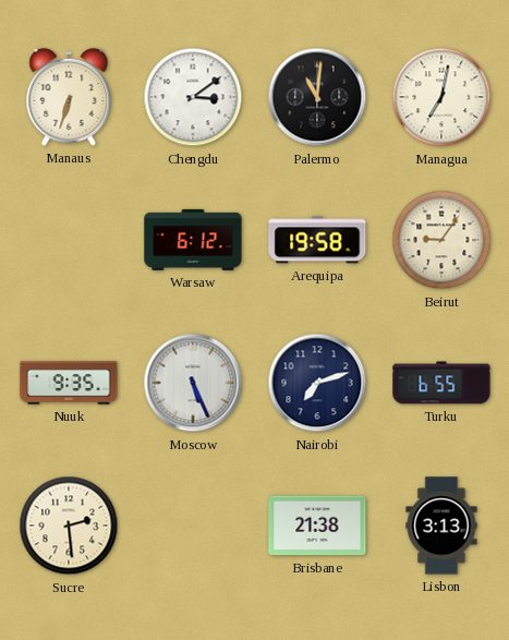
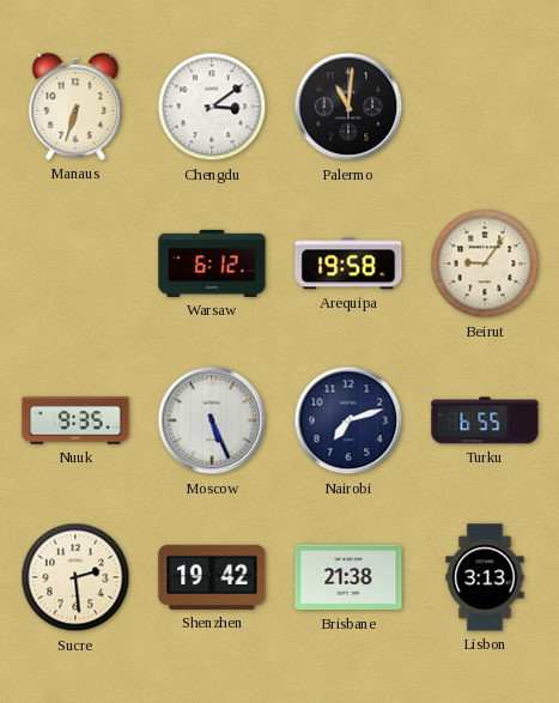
Managua: 7:02 -> none
Shenzhen: none -> 19:42
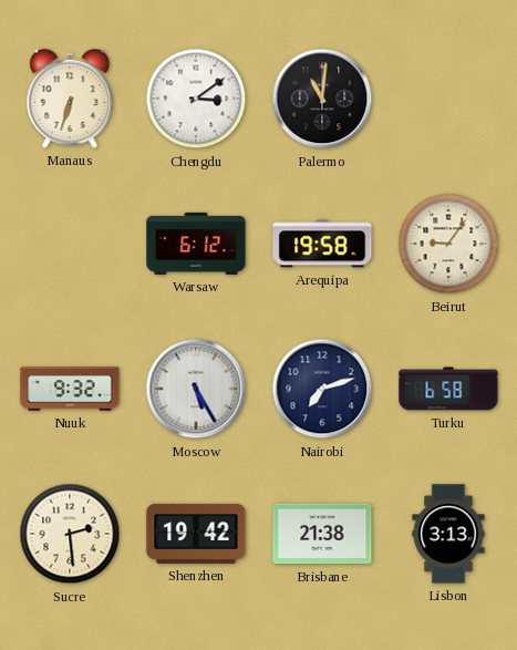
Nuuk: 9:35 -> 9:32
Moscow: 5:26 -> 5:25
Turku: 6:55 -> 6:58
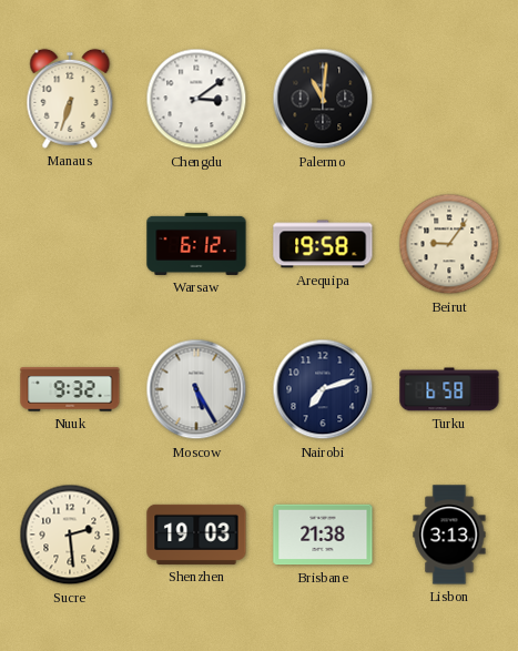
Shenzhen: 19:42 -> 19:03
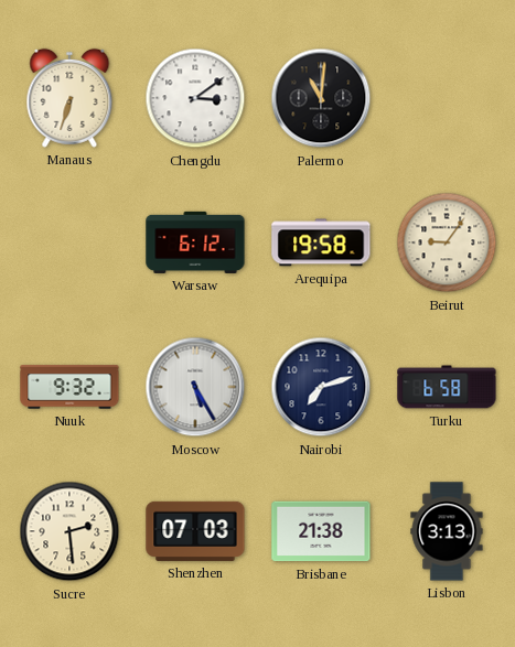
Shenzhen: 19:03 -> 07:03
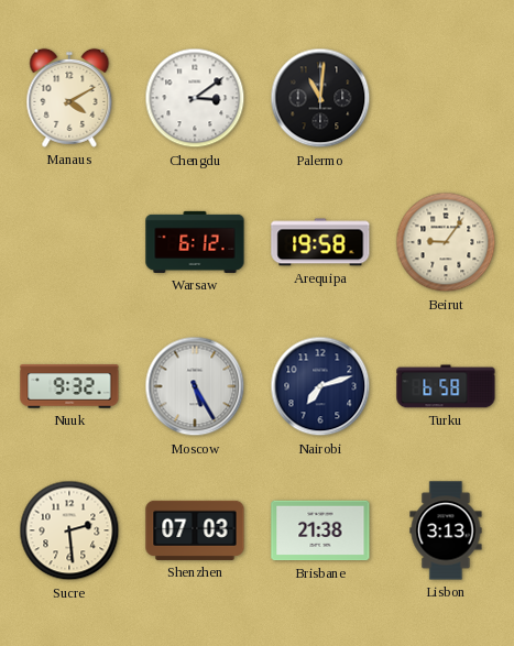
Manaus: 6:33 -> 4:10
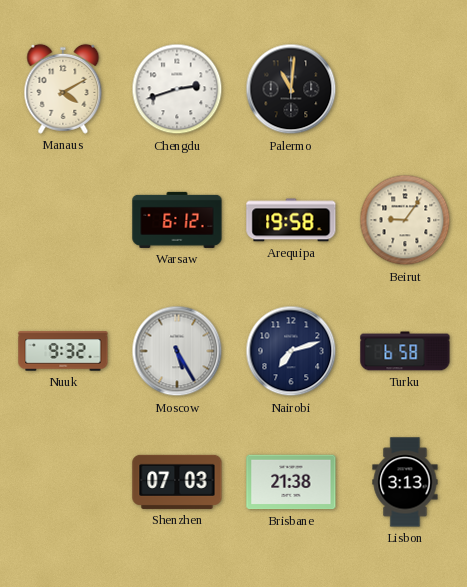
Chengdu: 3:09 -> 2:42
Sucre: 2:29 -> none
